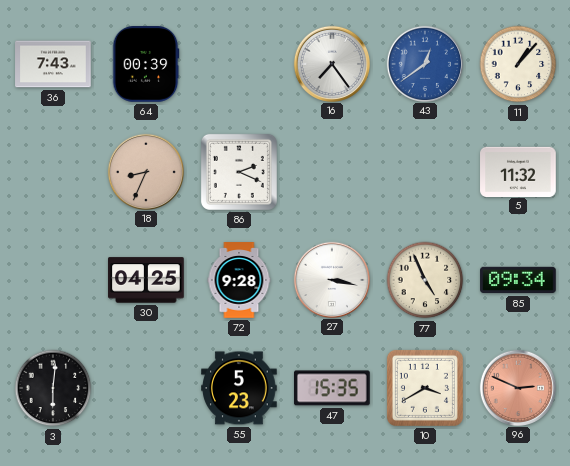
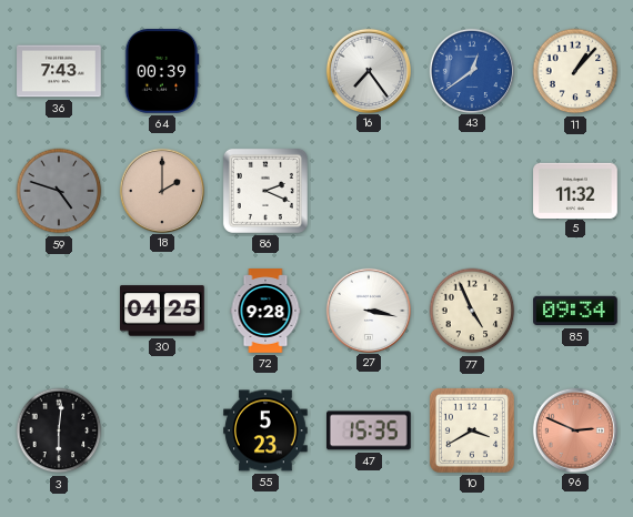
59: none -> 4:48
18: 8:34 -> 2:00
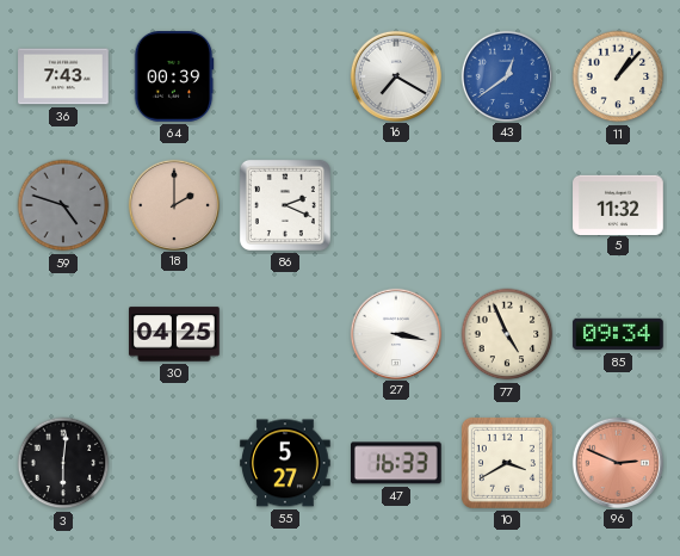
16: 7:24 -> 7:20
72: 9:28 -> none
55: 5:23 -> 5:27
47: 15:35 -> 16:33
